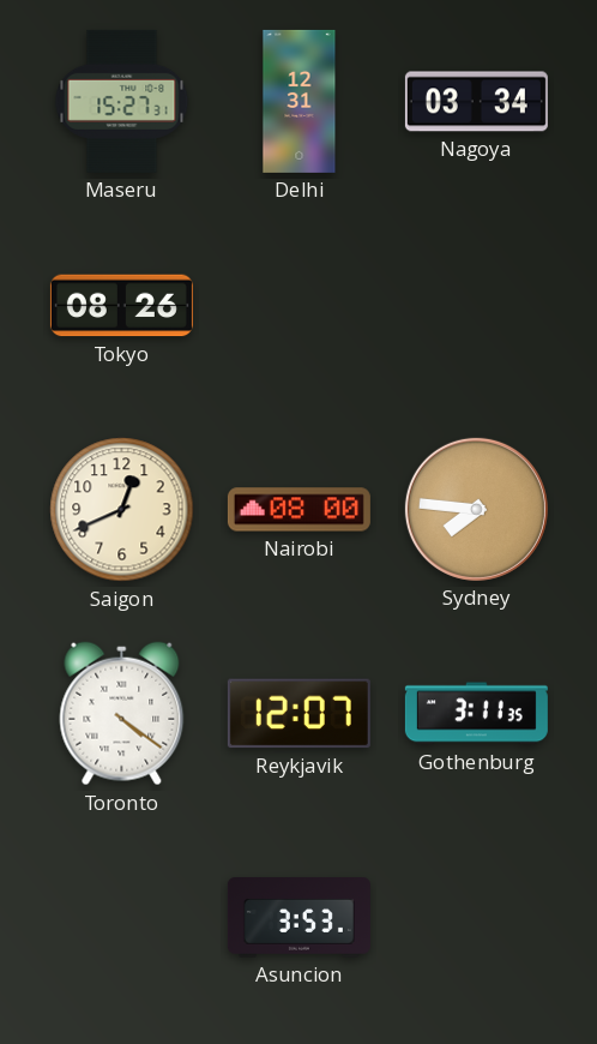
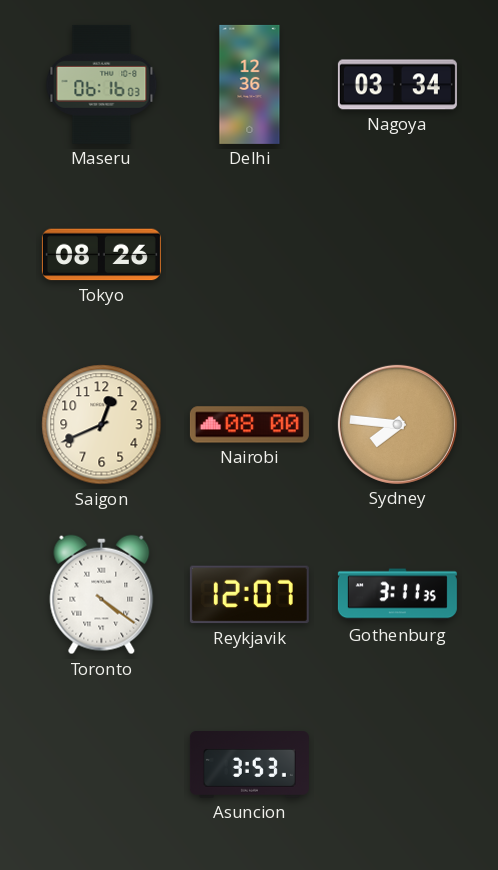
Maseru: 15:27 -> 06:16
Delhi: 12:31 -> 12:36
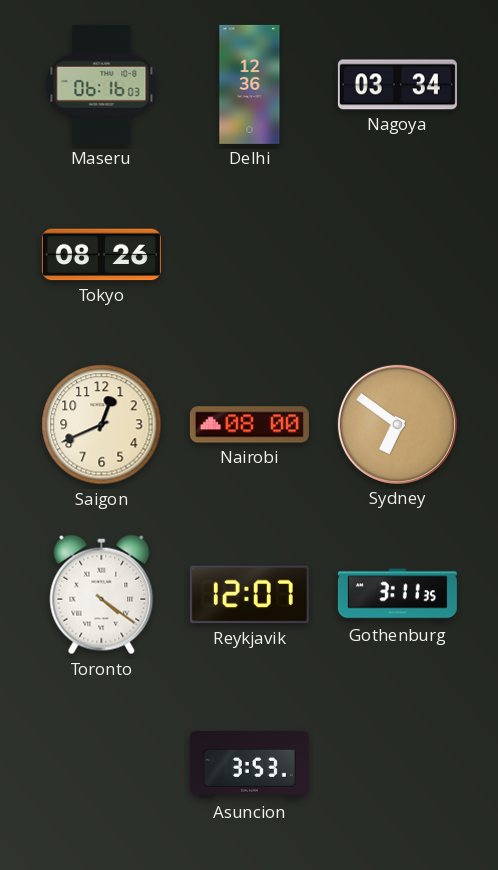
Sydney: 7:46 -> 6:51
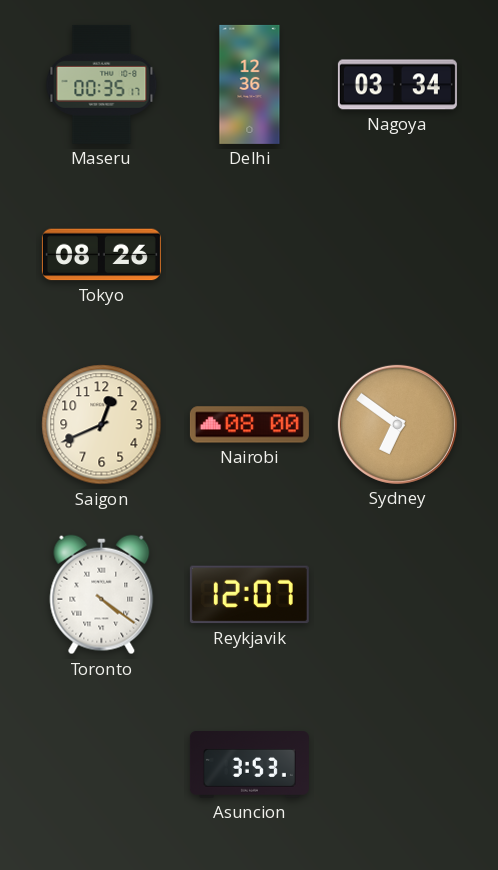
Maseru: 06:16 -> 00:35
Gothenburg: 3:11 -> none
